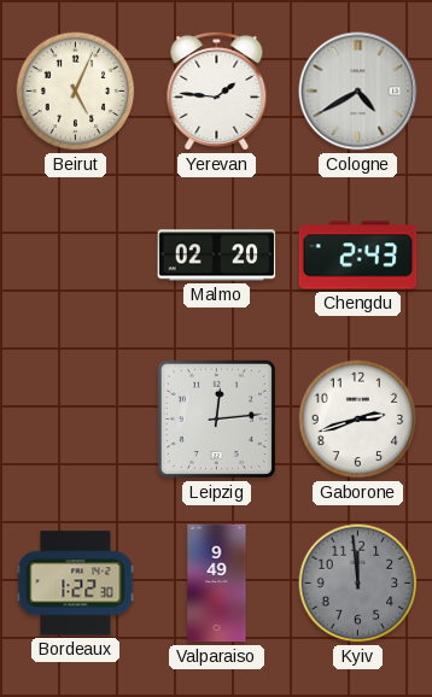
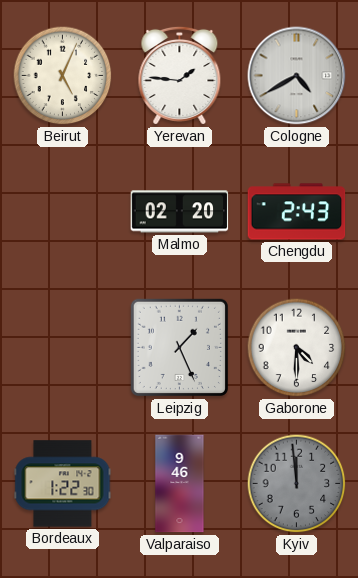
Leipzig: 12:14 -> 1:26
Gaborone: 2:42 -> 4:30
Valparaiso: 9:49 -> 9:46
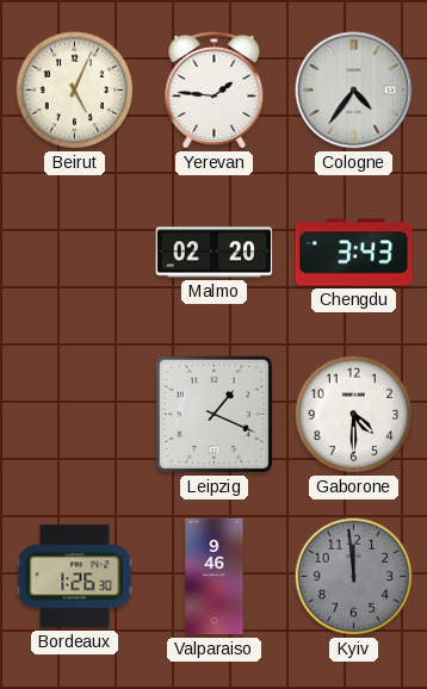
Cologne: 4:40 -> 4:36
Chengdu: 2:43 -> 3:43
Leipzig: 1:26 -> 1:19
Bordeaux: 1:22 -> 1:26
